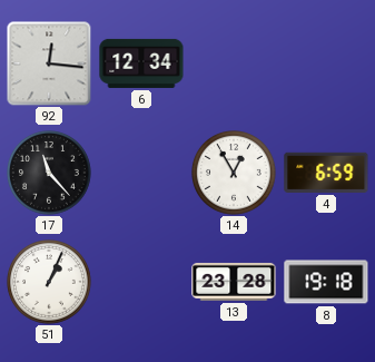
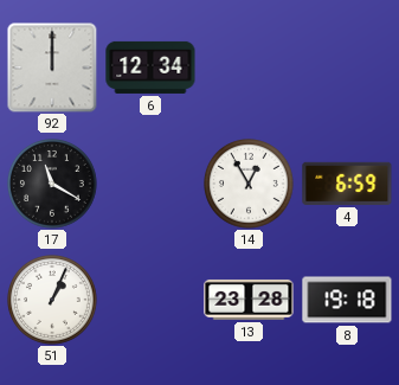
92: 12:16 -> 12:00
17: 11:23 -> 11:20
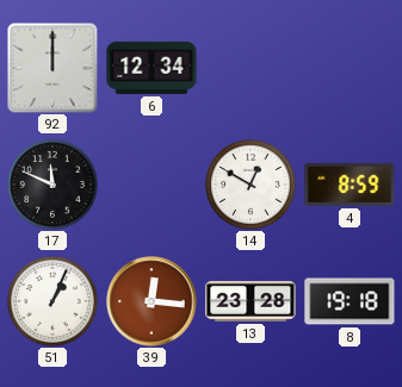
17: 11:20 -> 11:49
14: 12:55 -> 12:50
4: 6:59 -> 8:59
39: none -> 12:16
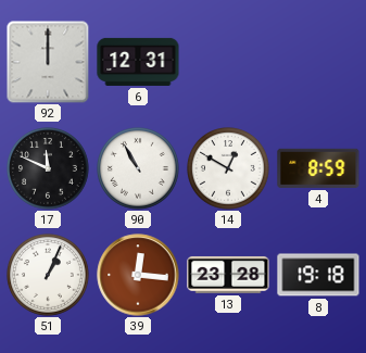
6: 12:34 -> 12:31
90: none -> 10:55
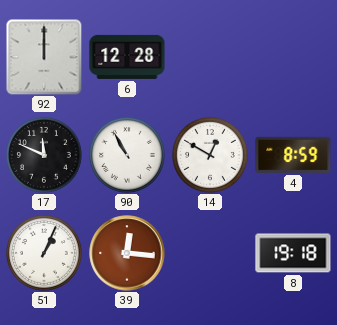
6: 12:31 -> 12:28
13: 23:28 -> none
